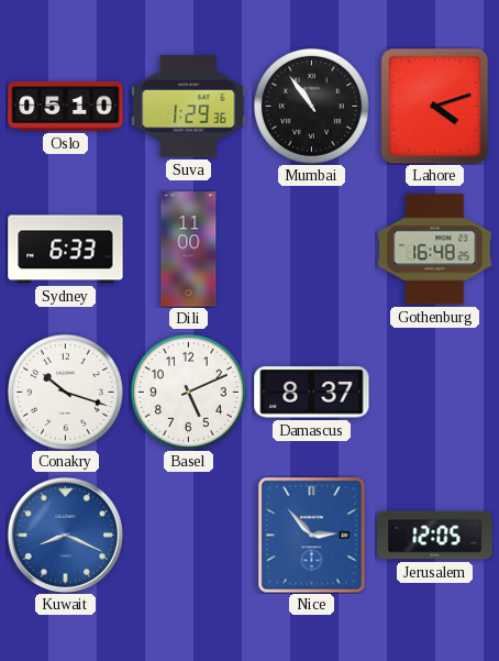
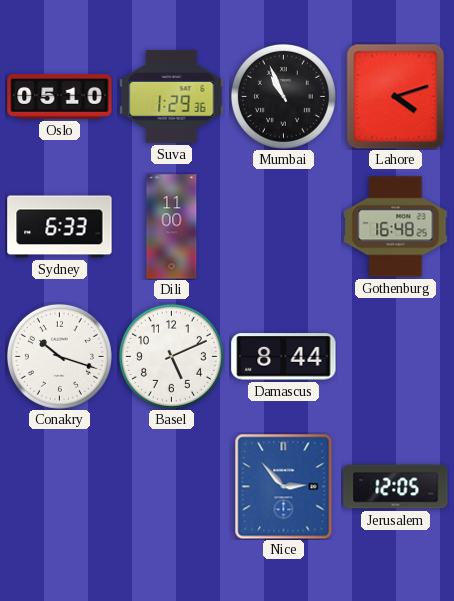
Mumbai: 10:54 -> 10:56
Damascus: 8:37 -> 8:44
Kuwait: 8:19 -> none
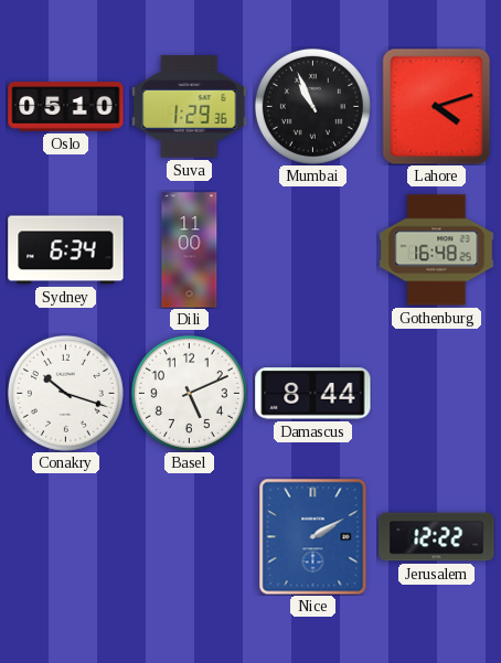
Sydney: 6:33 -> 6:34
Nice: 2:53 -> 2:10
Jerusalem: 12:05 -> 12:22
